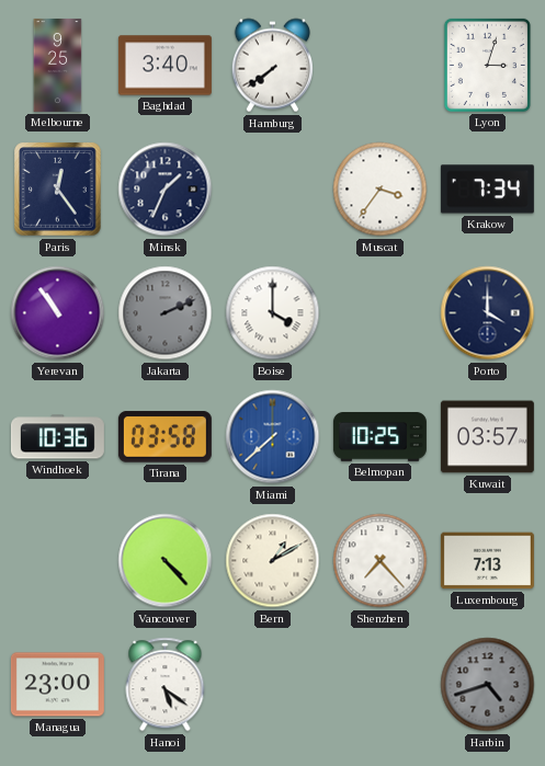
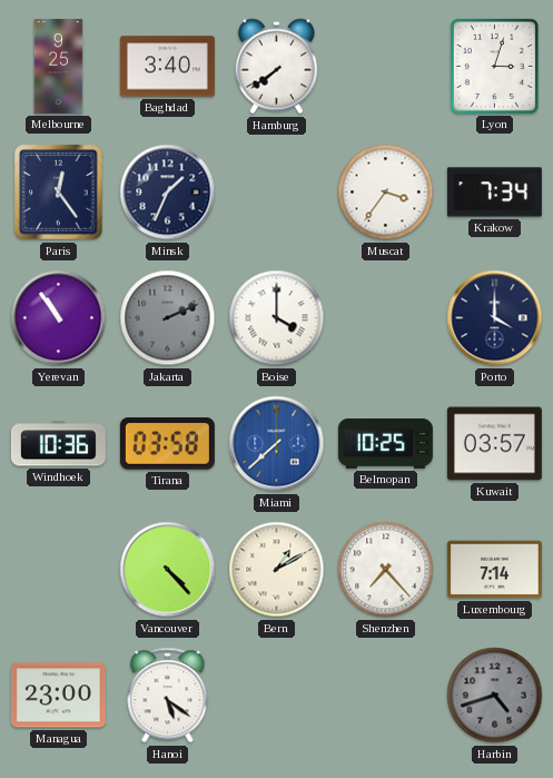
Luxembourg: 7:13 -> 7:14
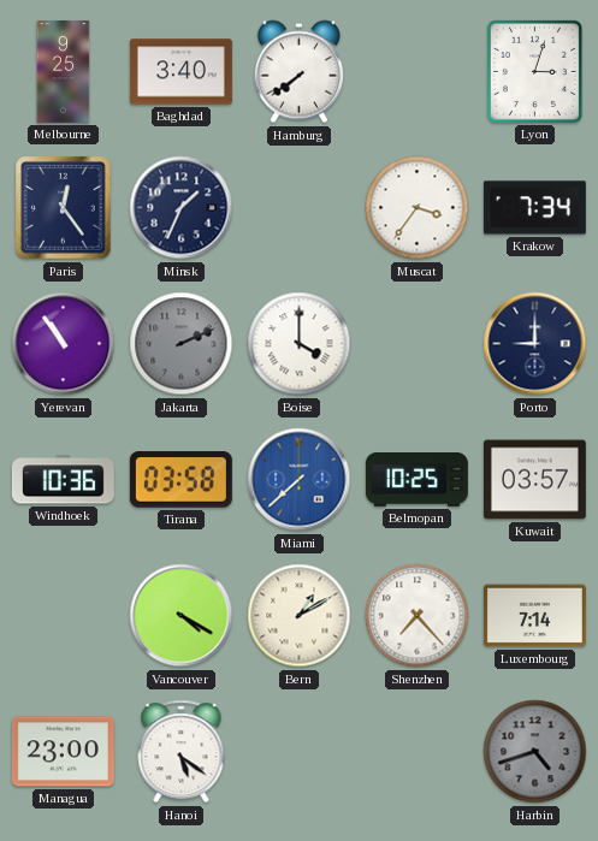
Porto: 4:00 -> 9:00
Vancouver: 4:23 -> 4:20
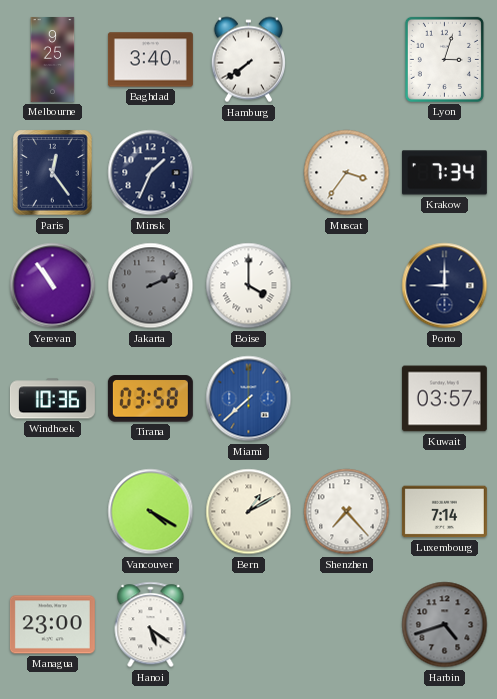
Belmopan: 10:25 -> none
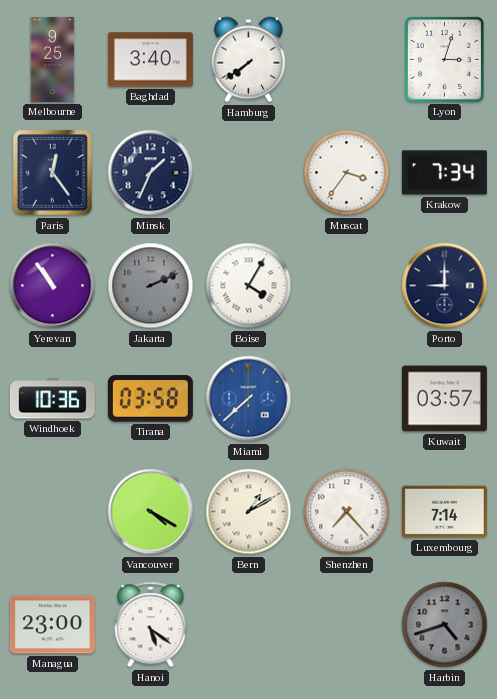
Boise: 4:00 -> 4:05
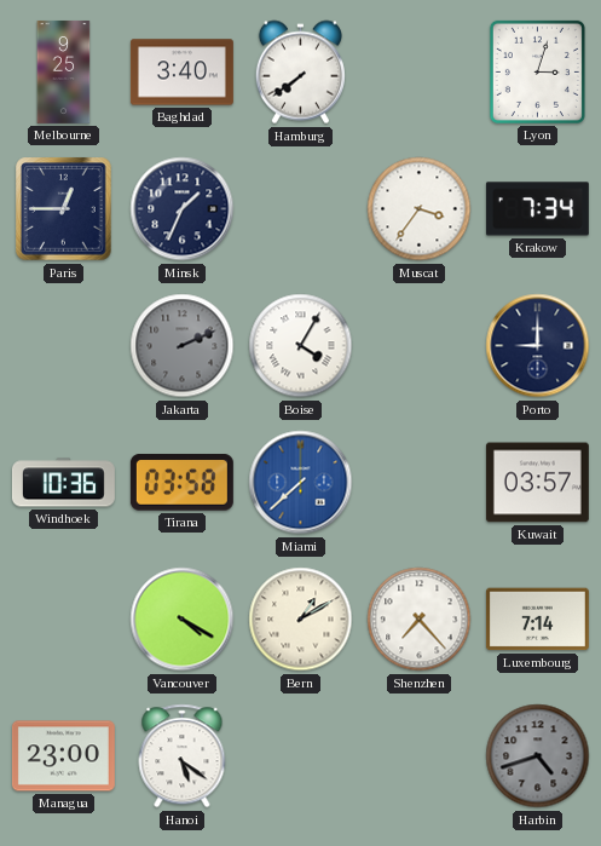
Paris: 12:24 -> 12:45
Yerevan: 10:54 -> none
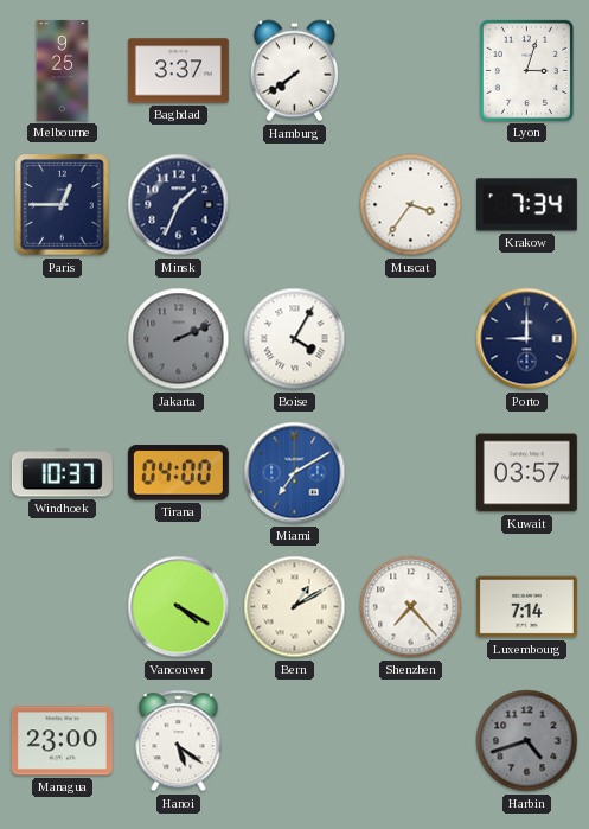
Baghdad: 3:40 -> 3:37
Windhoek: 10:36 -> 10:37
Tirana: 03:58 -> 04:00
Miami: 7:38 -> 7:10
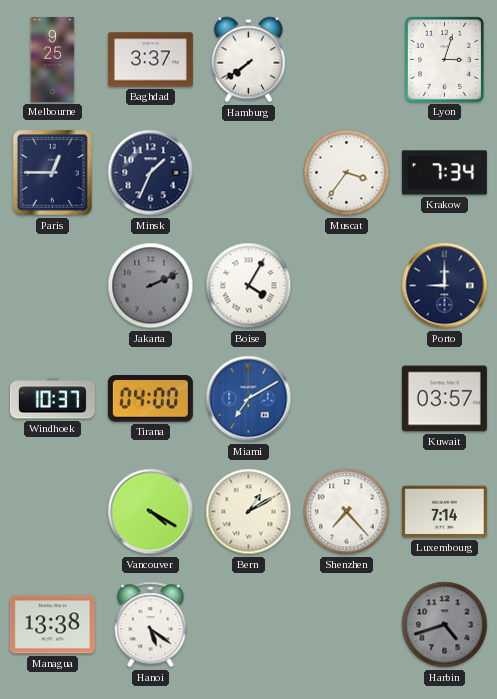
Managua: 23:00 -> 13:38
